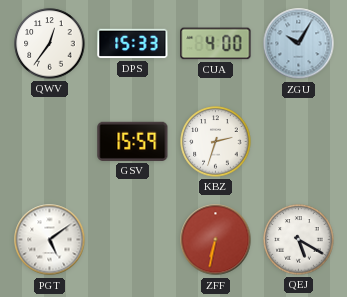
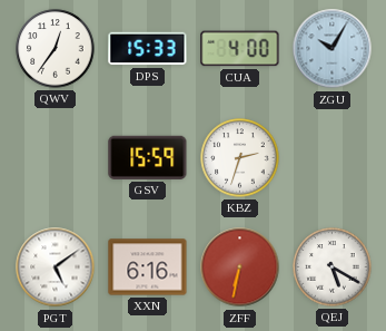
XXN: none -> 6:16
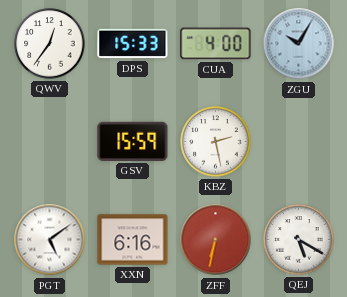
KBZ: 2:33 -> 2:28
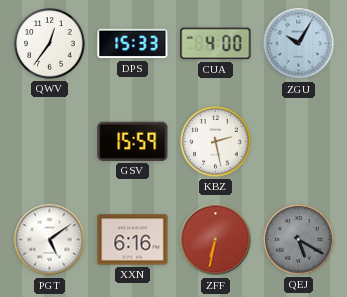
QEJ dial: white -> grey
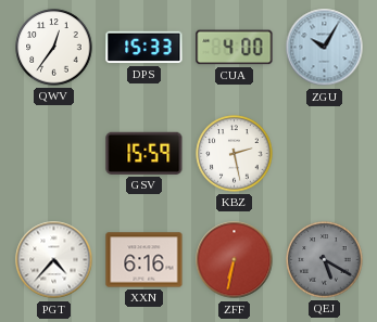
PGT: 5:09 -> 4:37
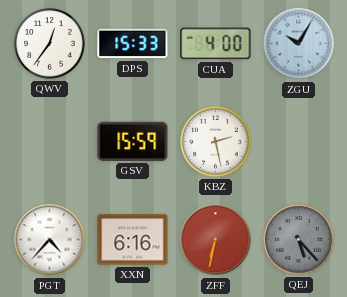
QEJ: 5:20 -> 5:23
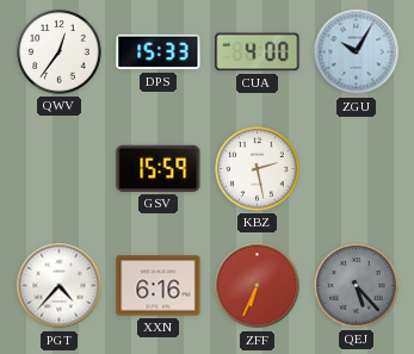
ZFF: 6:32 -> 6:34
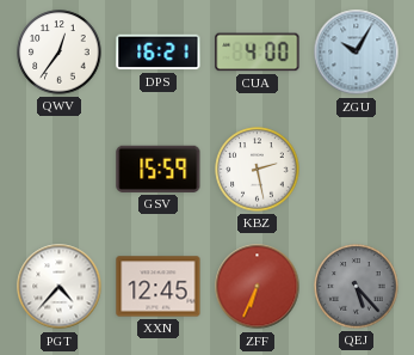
DPS: 15:33 -> 16:21
XXN: 6:16 -> 12:45
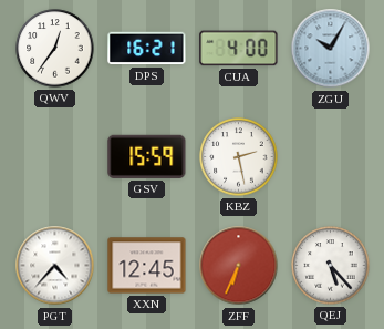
QEJ dial: grey -> white
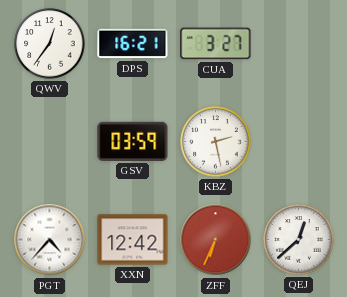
CUA: 4:00 -> 3:27
ZGU: 10:05 -> none
GSV: 15:59 -> 03:59
XXN: 12:45 -> 12:42
QEJ: 5:23 -> 12:38
